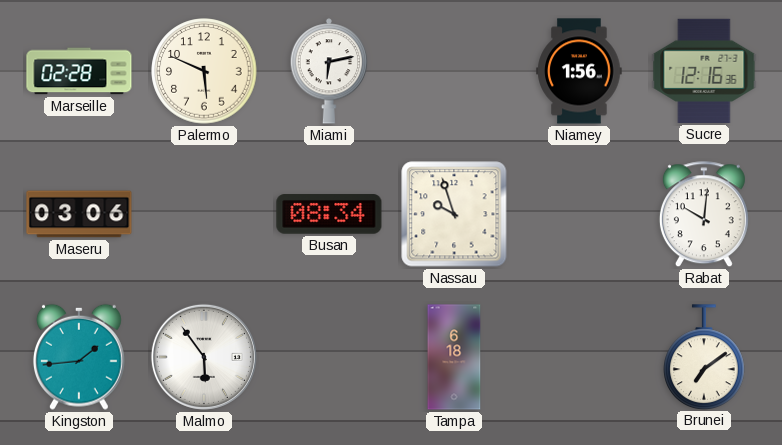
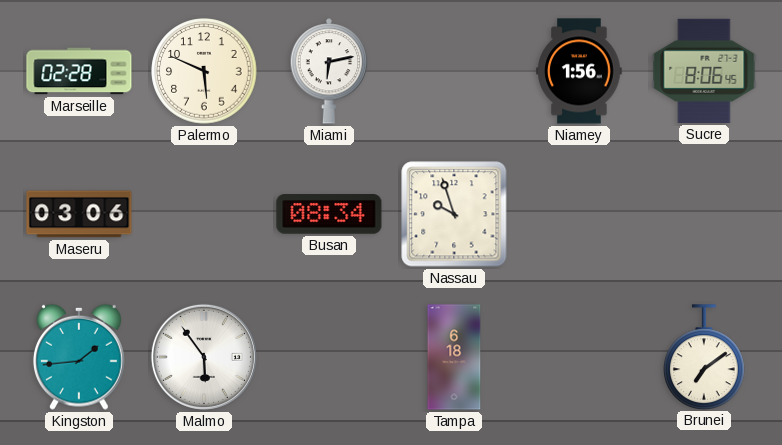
Sucre: 12:16 -> 8:06
Rabat: 10:01 -> none
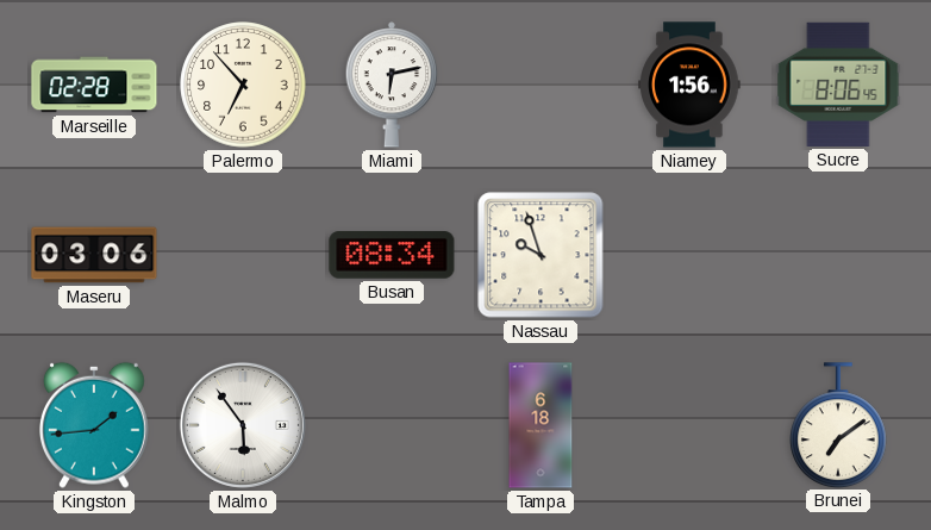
Palermo: 5:49 -> 6:53
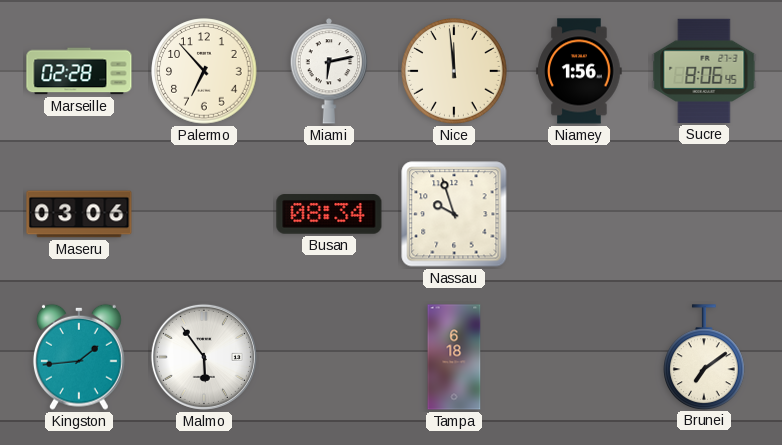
Nice: none -> 11:59
